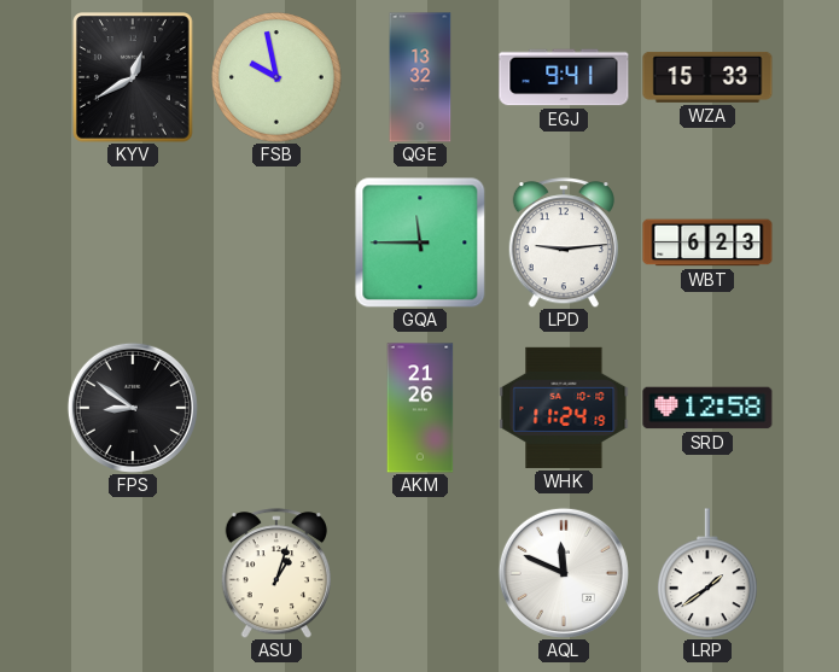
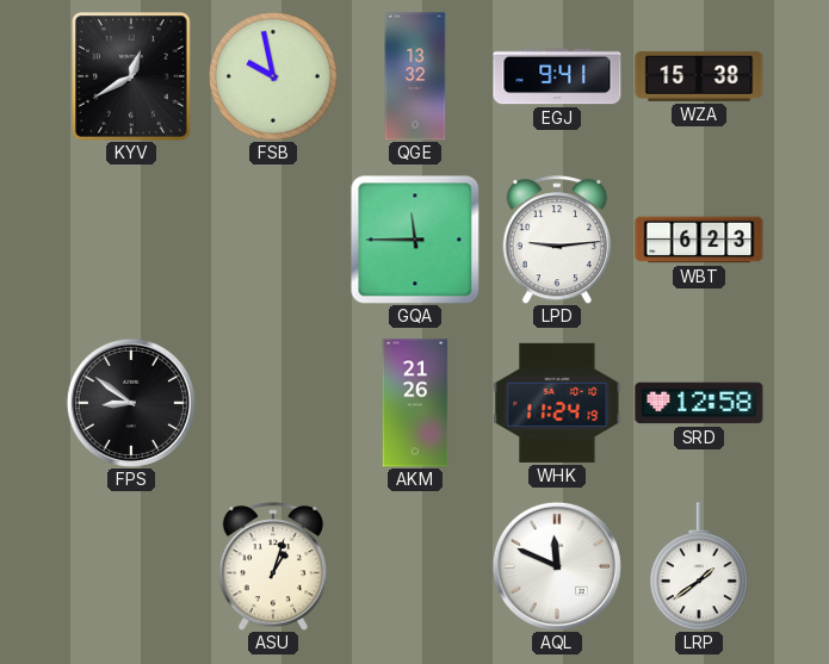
WZA: 15:33 -> 15:38
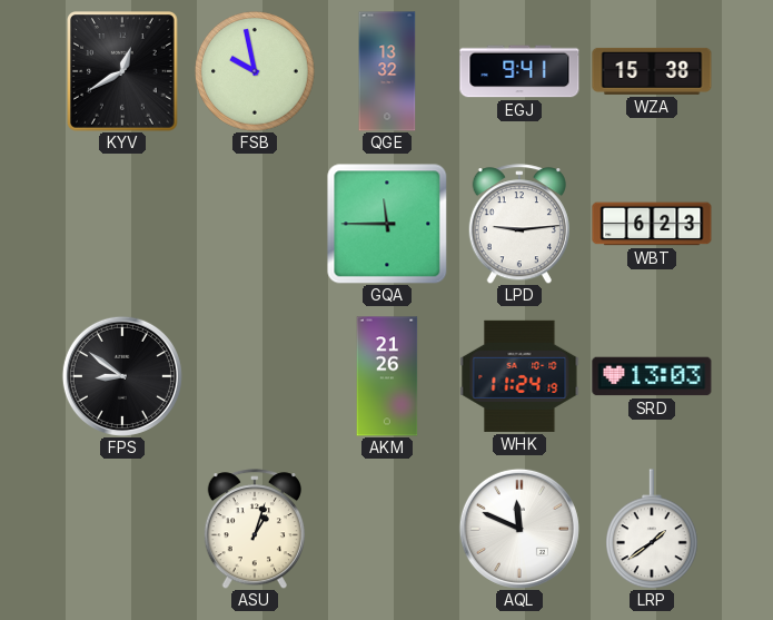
SRD: 12:58 -> 13:03
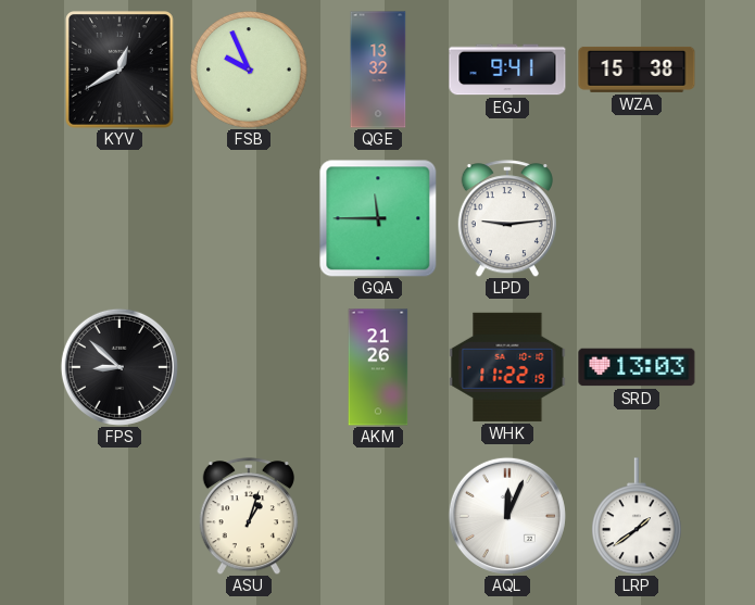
FSB: 9:58 -> 9:56
WBT: 6:23 -> none
FPS: 8:51 -> 8:52
WHK: 11:24 -> 11:22
AQL: 11:49 -> 12:04
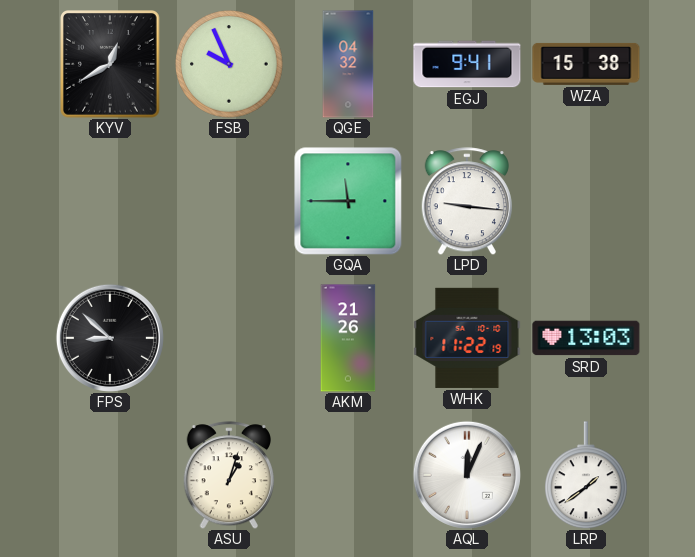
QGE: 13:32 -> 04:32
LPD: 9:14 -> 9:16
